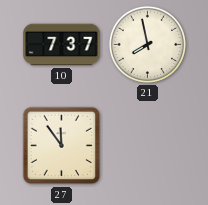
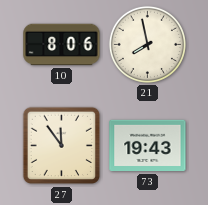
10: 7:37 -> 8:06
73: none -> 19:43
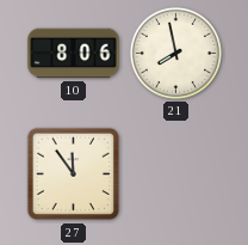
73: 19:43 -> none
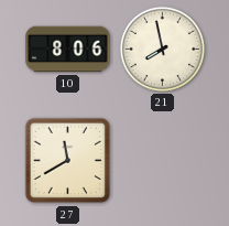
27: 11:54 -> 11:40
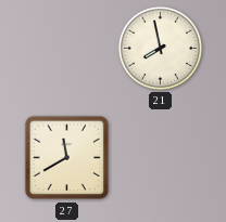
10: 8:06 -> none
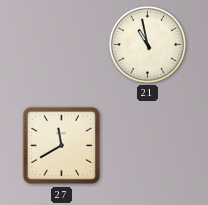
21: 7:58 -> 10:58
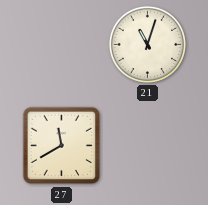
21: 10:58 -> 11:03
